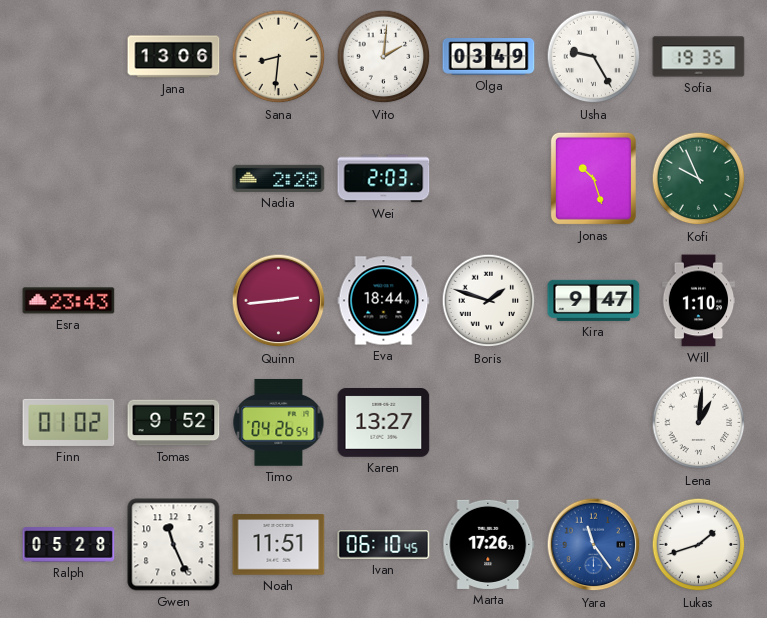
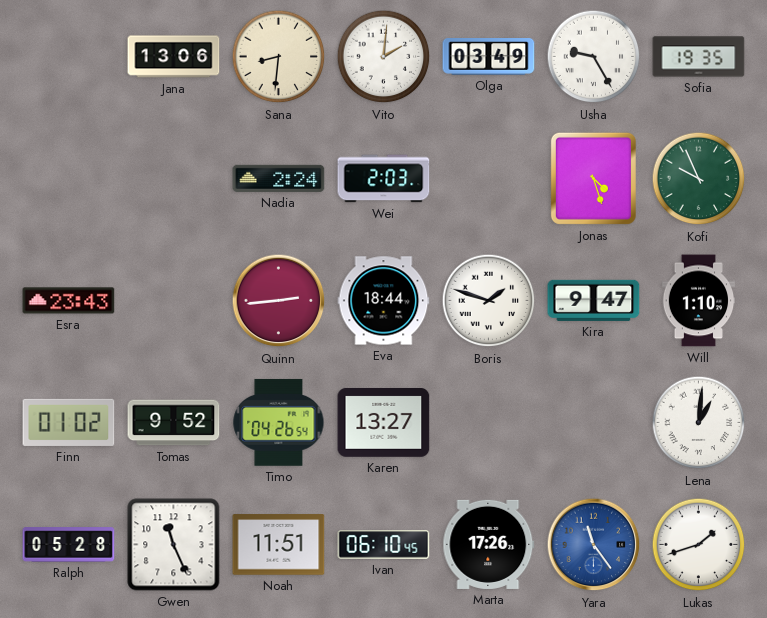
Nadia: 2:28 -> 2:24
Jonas: 10:27 -> 4:27
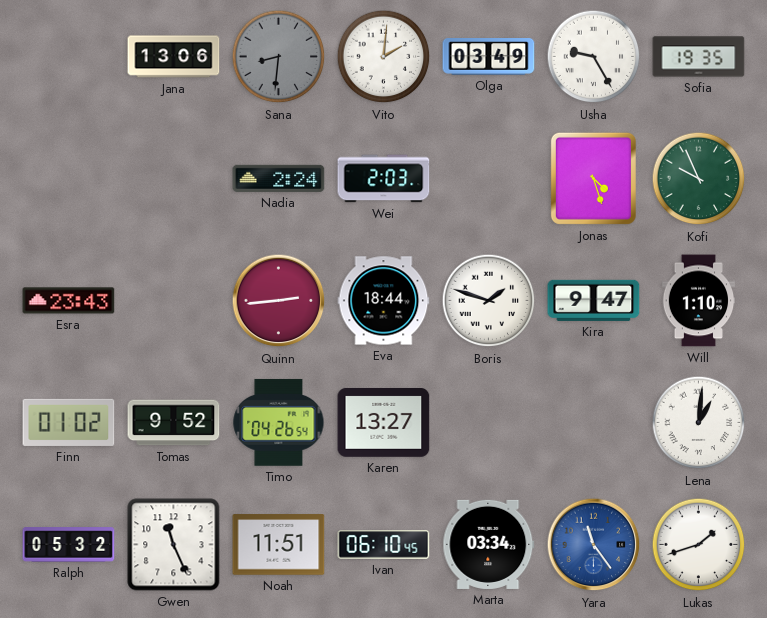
Sana dial: cream -> grey
Ralph: 05:28 -> 05:32
Marta: 17:26 -> 03:34
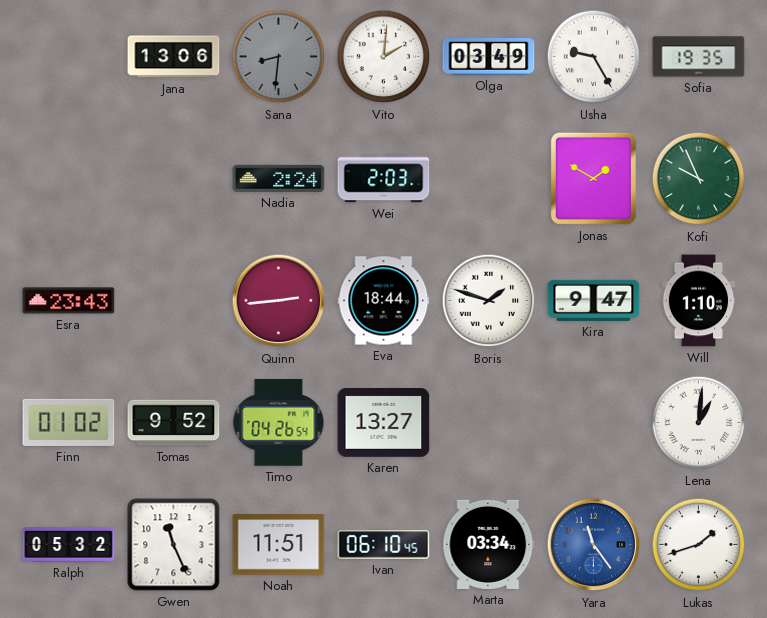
Jonas: 4:27 -> 1:50
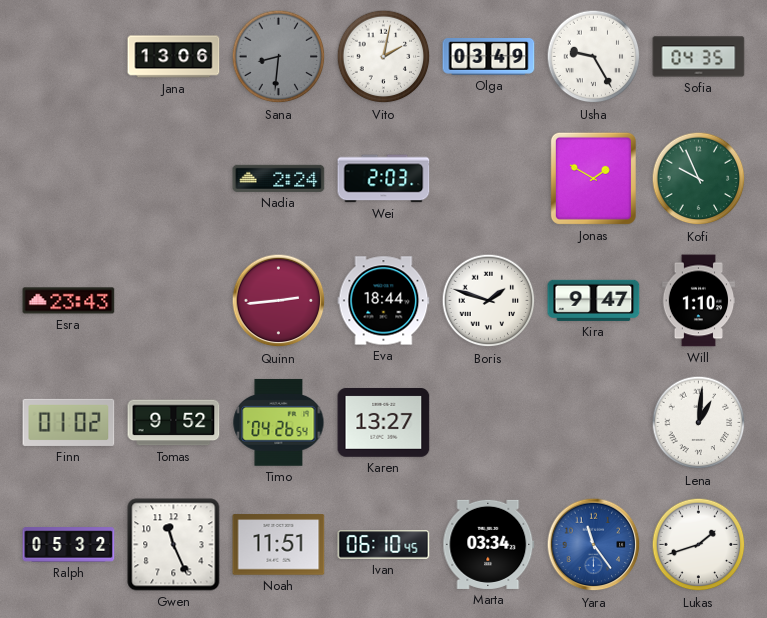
Vito: 2:01 -> 2:02
Sofia: 19:35 -> 04:35
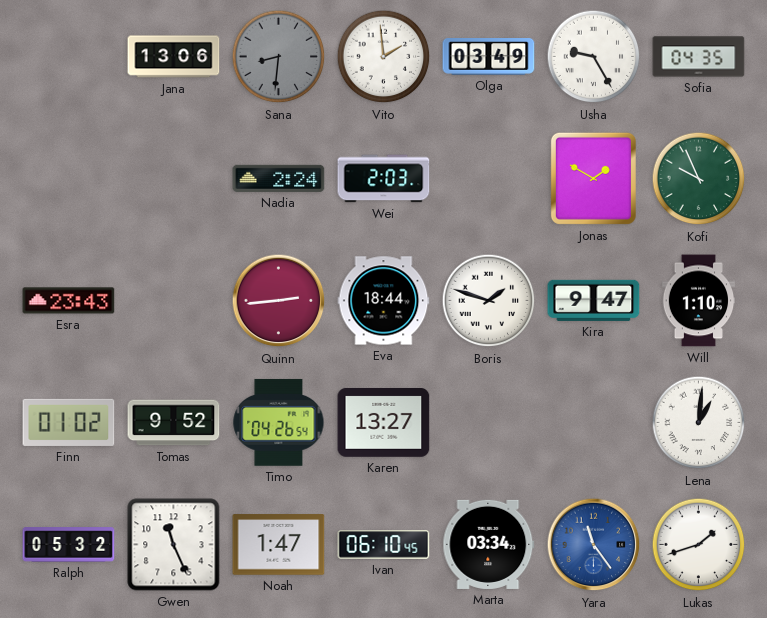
Vito: 2:02 -> 1:59
Noah: 11:51 -> 1:47
